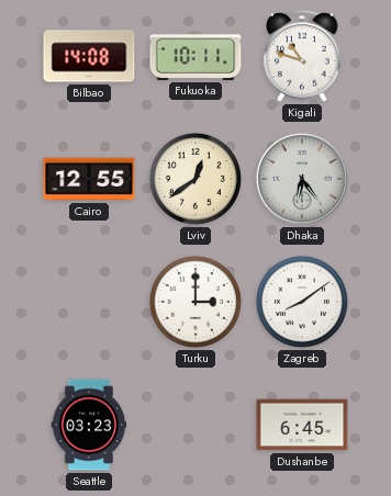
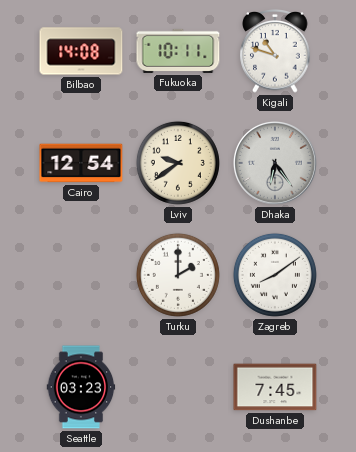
Cairo: 12:55 -> 12:54
Lviv: 12:39 -> 9:39
Turku: 3:00 -> 2:00
Dushanbe: 6:45 -> 7:45
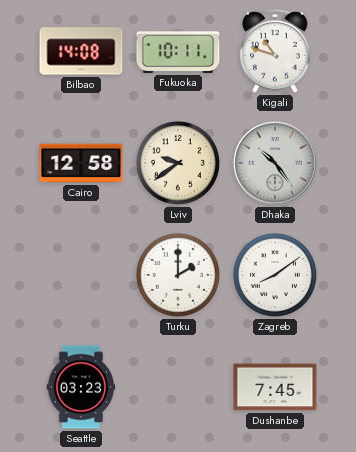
Cairo: 12:54 -> 12:58
Dhaka: 6:24 -> 10:24
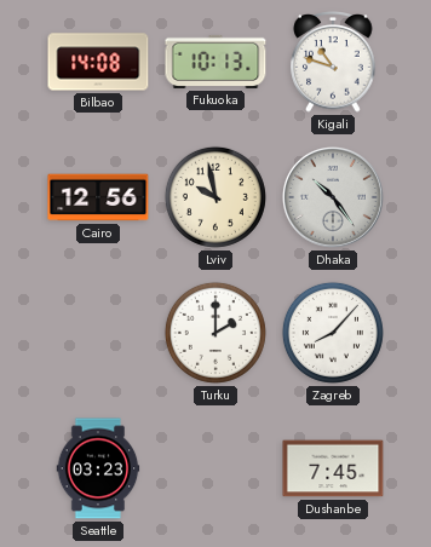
Fukuoka: 10:11 -> 10:13
Cairo: 12:58 -> 12:56
Lviv: 9:39 -> 9:58
Zagreb: 8:09 -> 8:07
